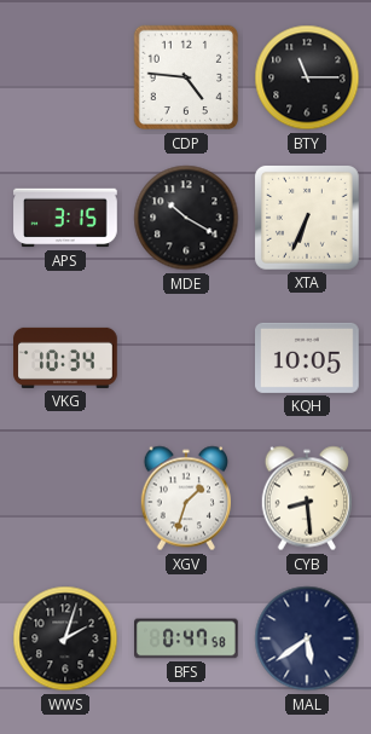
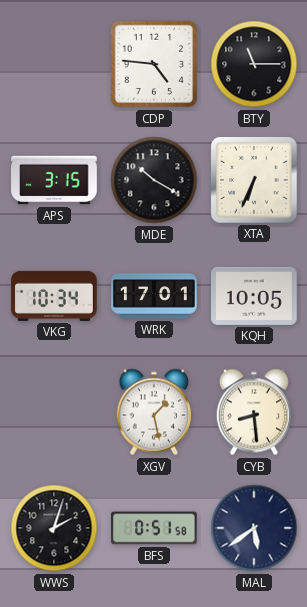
WRK: none -> 17:01
XGV: 1:33 -> 1:28
BFS: 0:47 -> 0:51
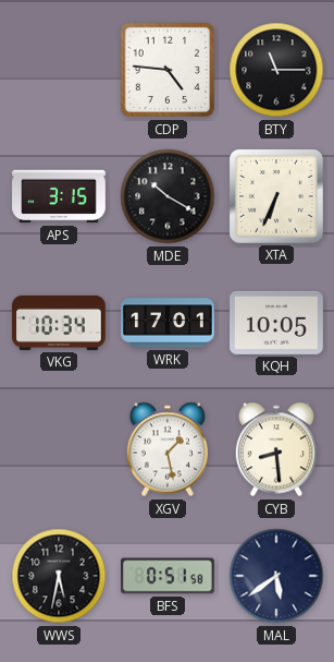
WWS: 2:03 -> 5:32
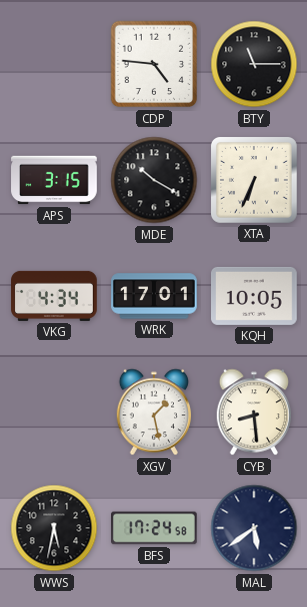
VKG: 10:34 -> 4:34
BFS: 0:51 -> 17:24
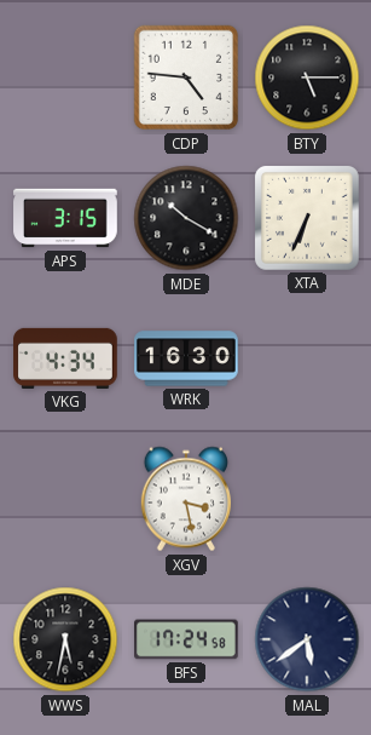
BTY: 11:15 -> 5:15
WRK: 17:01 -> 16:30
KQH: 10:05 -> none
XGV: 1:28 -> 3:28
CYB: 8:29 -> none
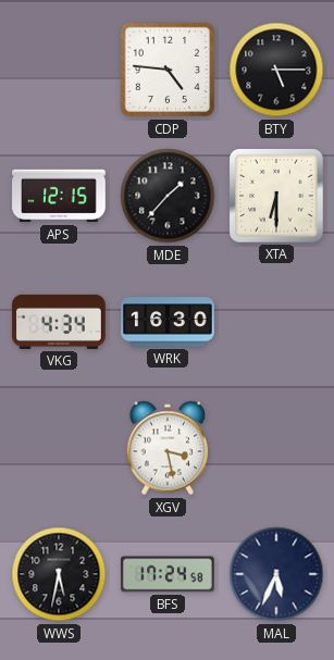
APS: 3:15 -> 12:15
MDE: 10:20 -> 1:37
XTA: 6:34 -> 6:30
MAL: 5:39 -> 5:34
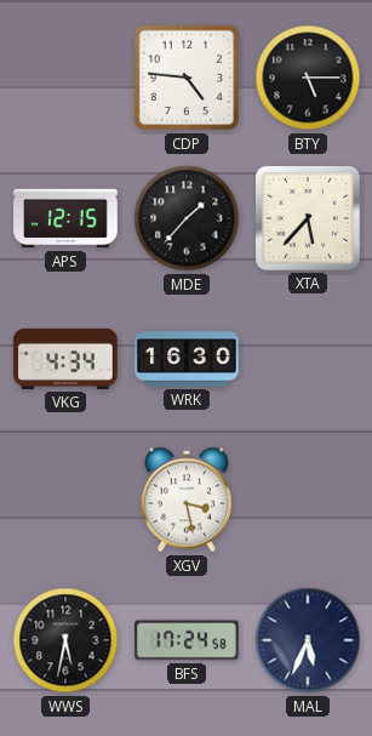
XTA: 6:30 -> 5:37
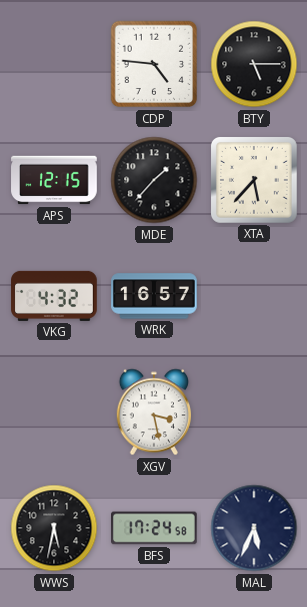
VKG: 4:34 -> 4:32
WRK: 16:30 -> 16:57
